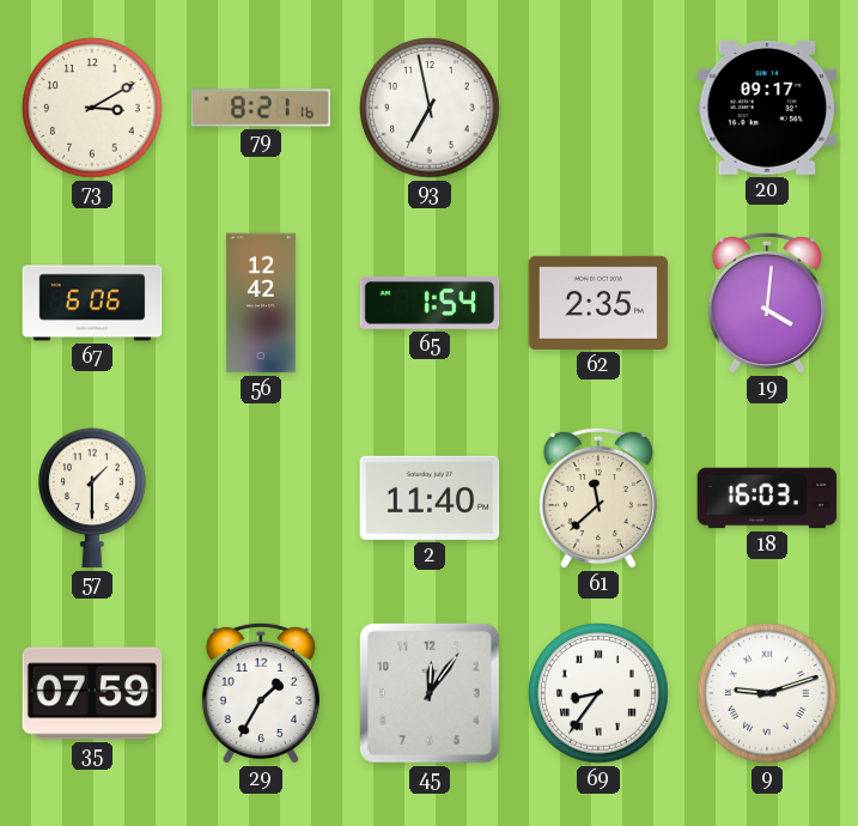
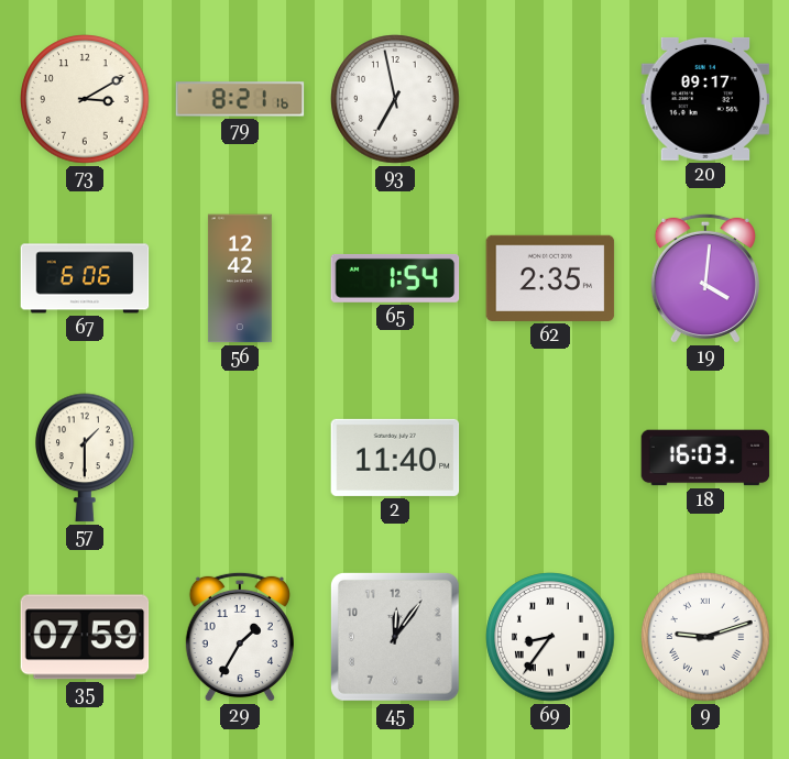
61: 11:38 -> none
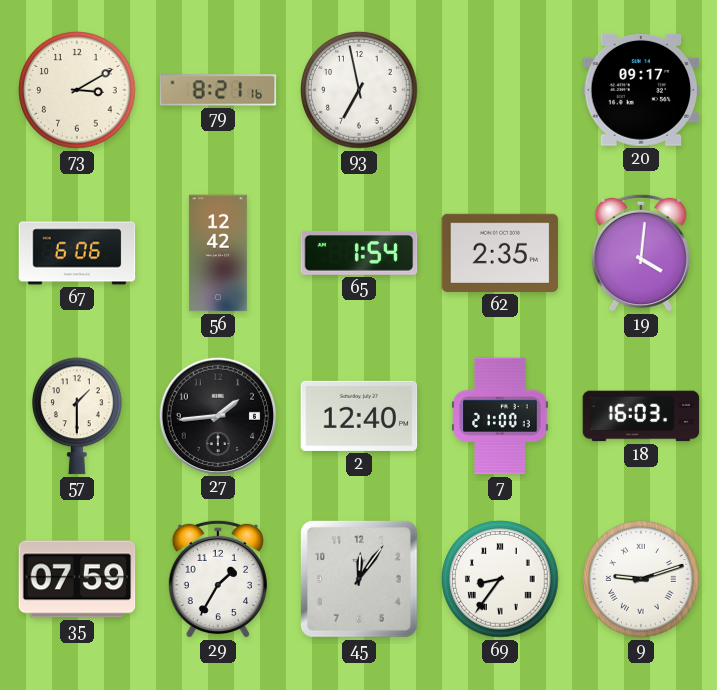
27: none -> 1:44
2: 11:40 -> 12:40
7: none -> 21:00
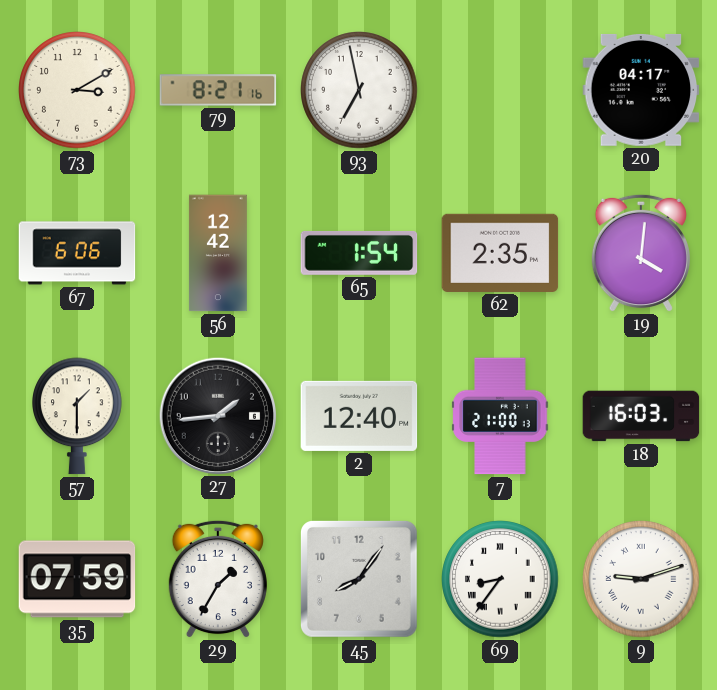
20: 09:17 -> 04:17
45: 12:06 -> 8:06
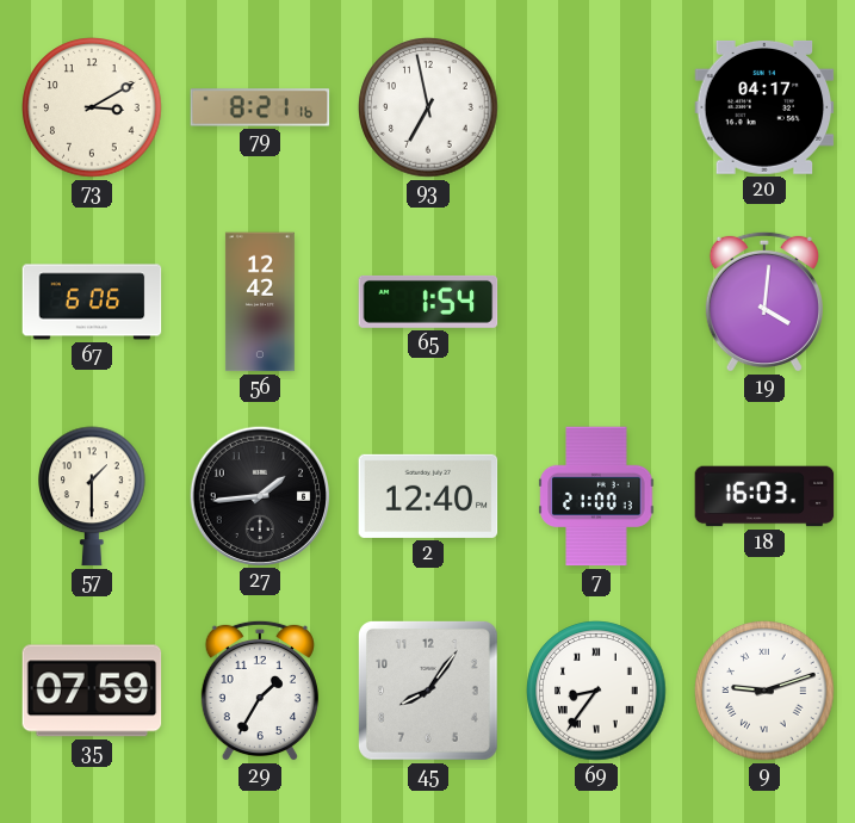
62: 2:35 -> none
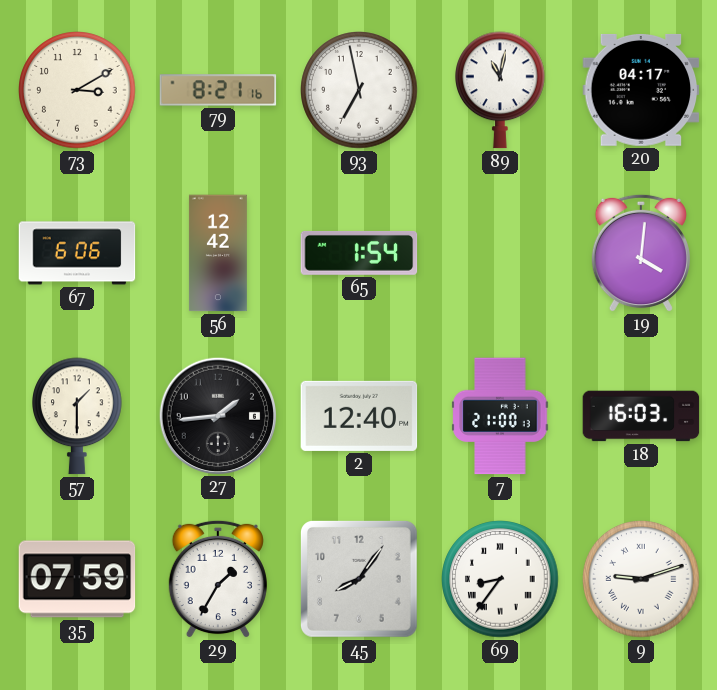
89: none -> 11:02
